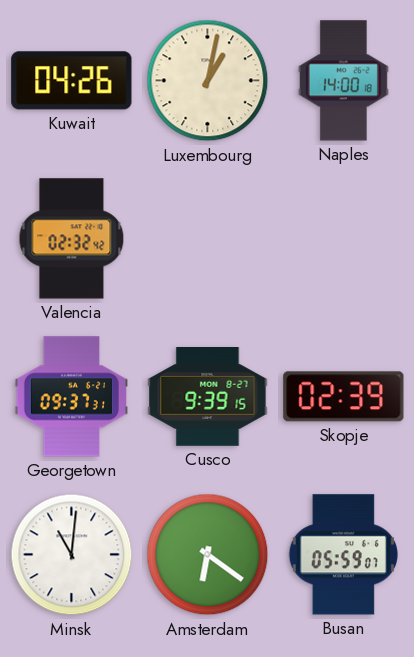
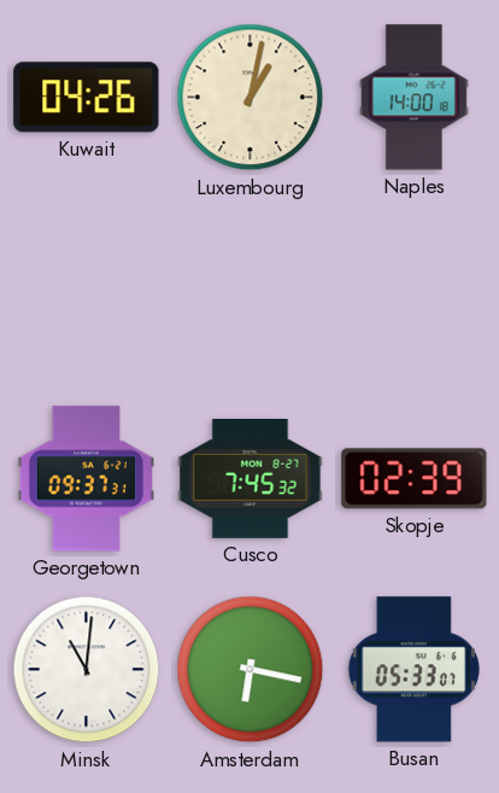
Valencia: 02:32 -> none
Cusco: 9:39 -> 7:45
Amsterdam: 6:21 -> 6:17
Busan: 05:59 -> 05:33
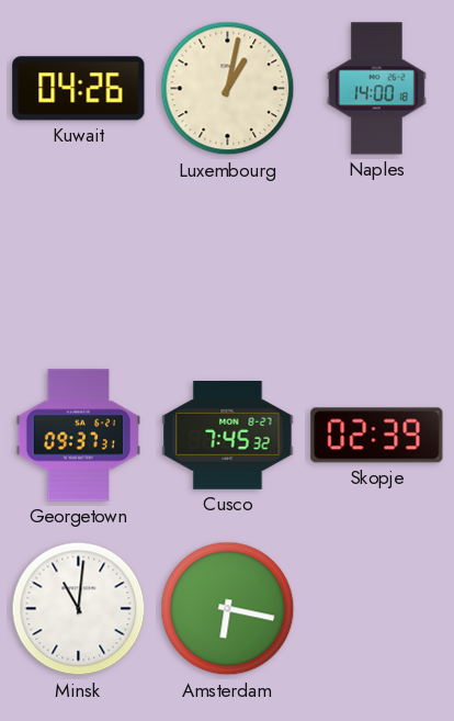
Busan: 05:33 -> none
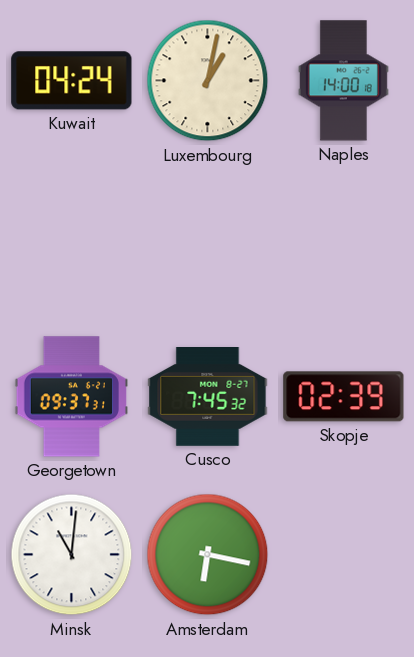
Kuwait: 04:26 -> 04:24
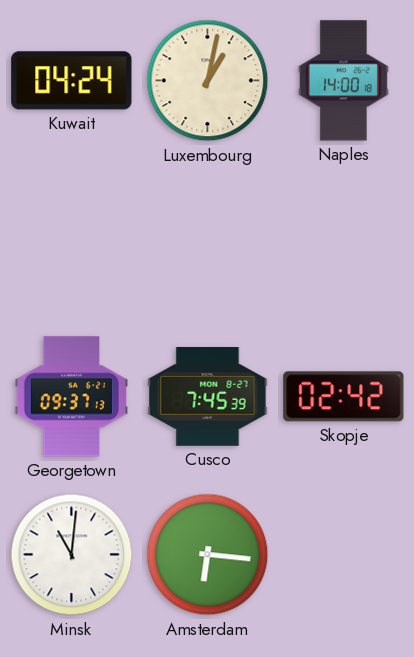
Georgetown: 09:37:31 -> 09:37:13
Cusco: 7:45:32 -> 7:45:39
Skopje: 02:39 -> 02:42
Amsterdam: 6:17 -> 6:16
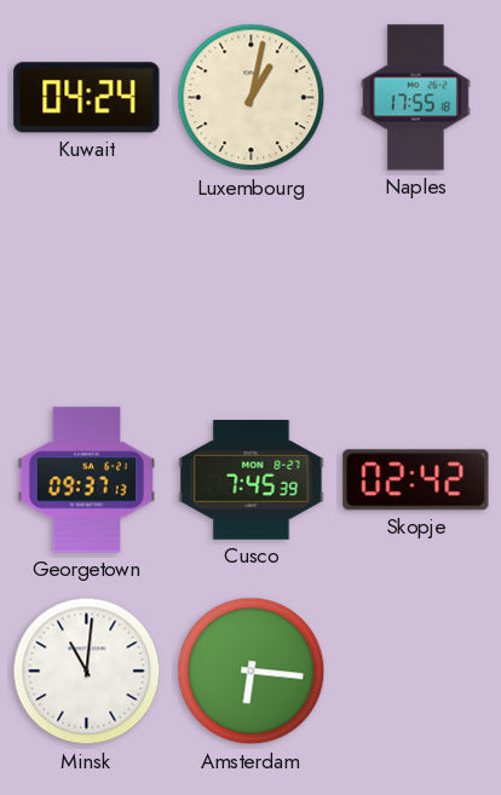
Naples: 14:00 -> 17:55
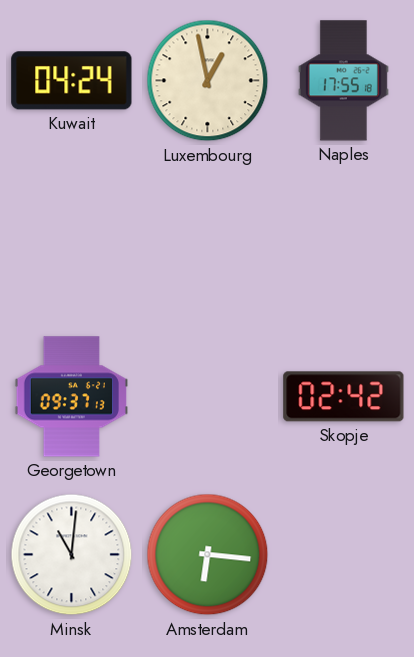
Luxembourg: 1:02 -> 12:58
Cusco: 7:45 -> none
